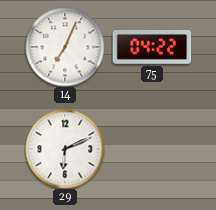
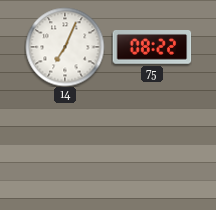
75: 04:22 -> 08:22
29: 6:11 -> none
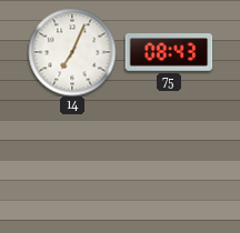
75: 08:22 -> 08:43
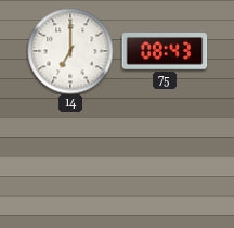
14: 7:04 -> 7:00
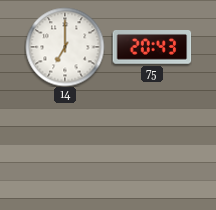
75: 08:43 -> 20:43
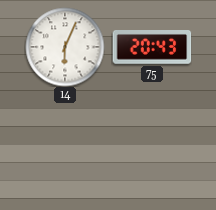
14: 7:00 -> 6:04
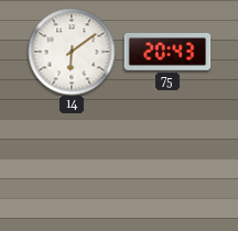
14: 6:04 -> 6:09
